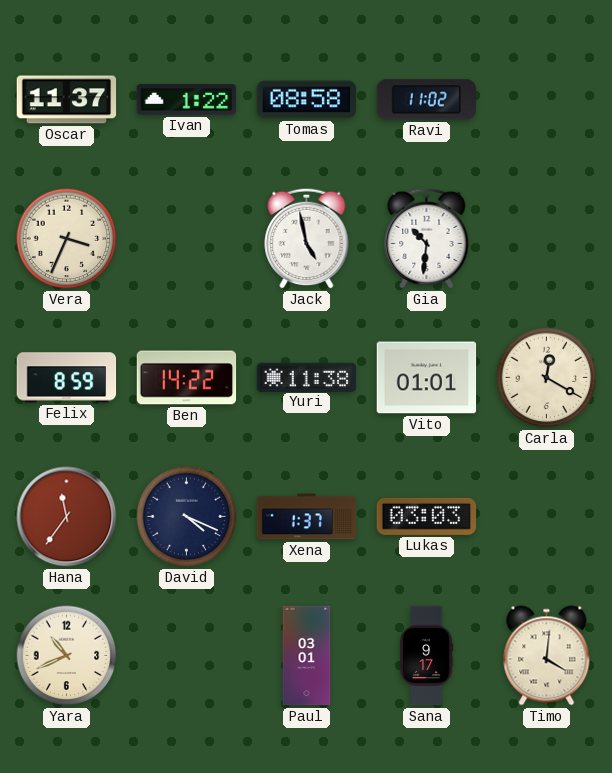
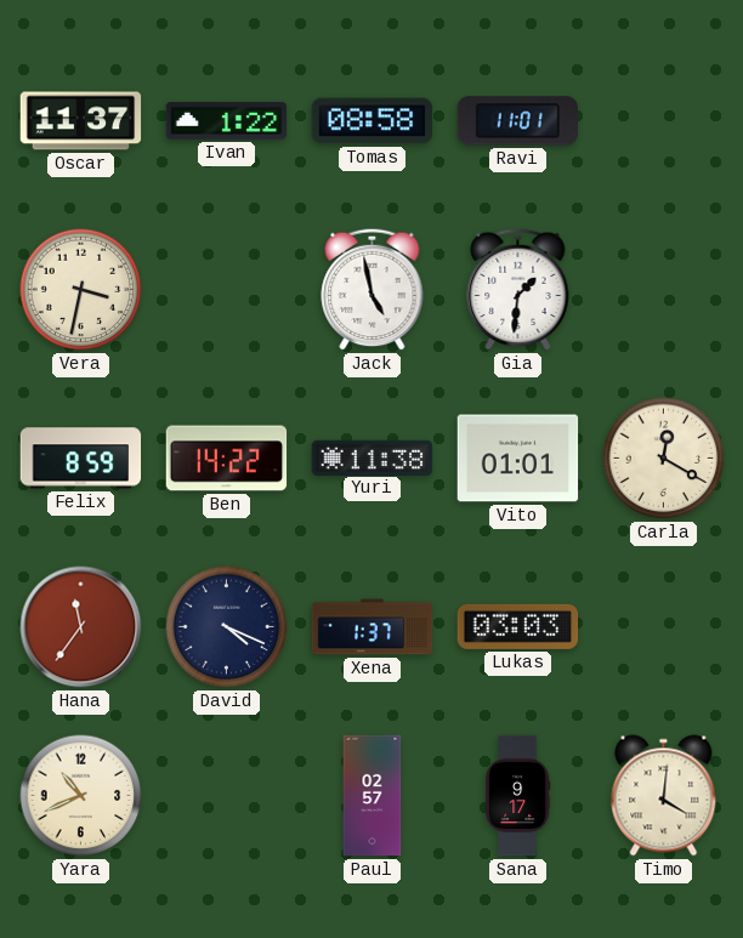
Ravi: 11:02 -> 11:01
Vera: 3:34 -> 3:32
Gia: 10:31 -> 1:31
Paul: 03:01 -> 02:57
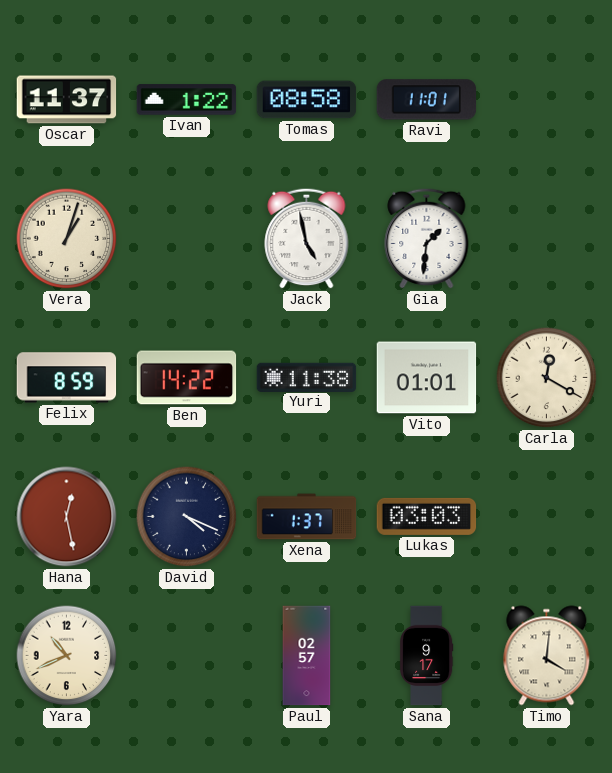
Vera: 3:32 -> 1:03
Hana: 11:36 -> 12:28
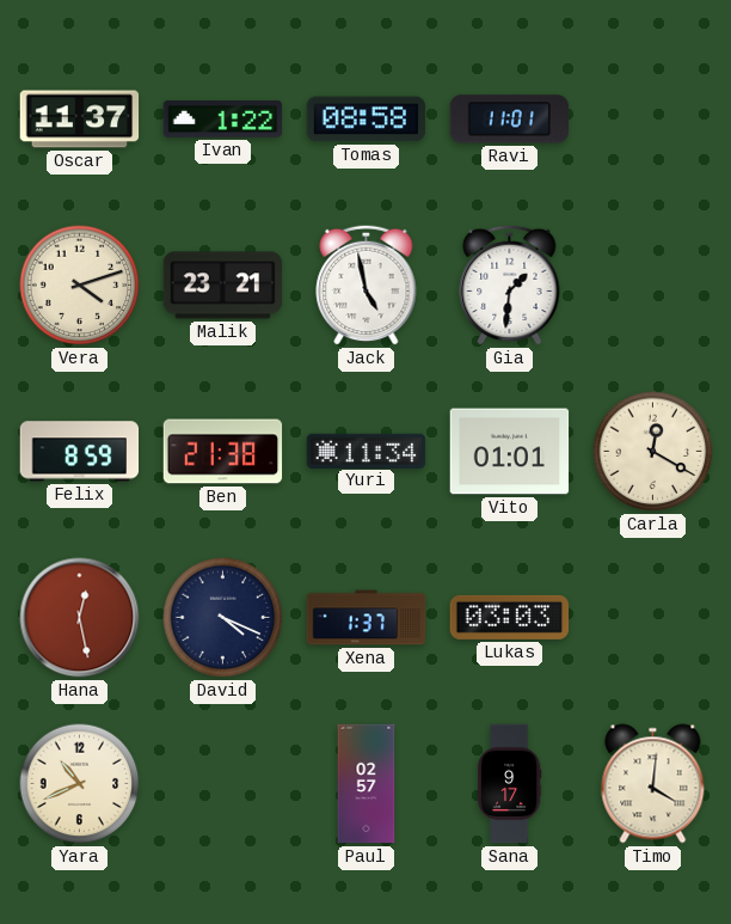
Vera: 1:03 -> 4:12
Malik: none -> 23:21
Ben: 14:22 -> 21:38
Yuri: 11:38 -> 11:34
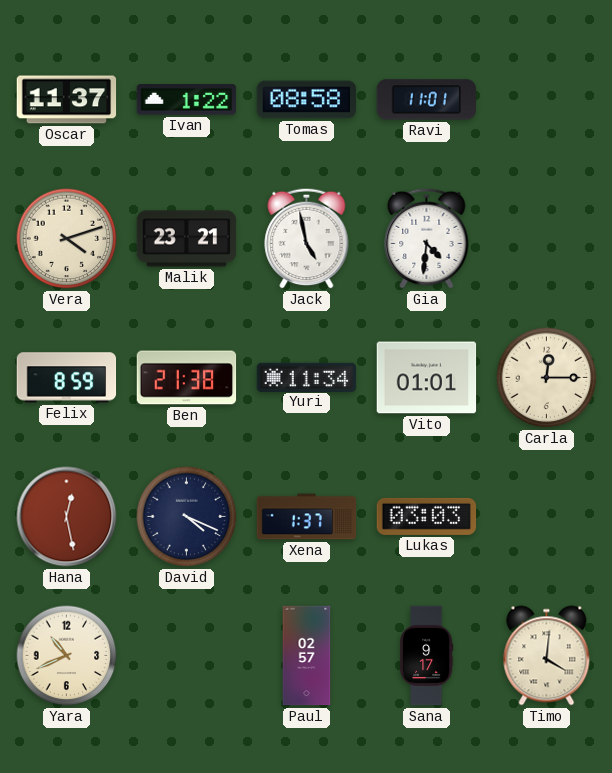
Gia: 1:31 -> 4:31
Carla: 12:20 -> 12:15
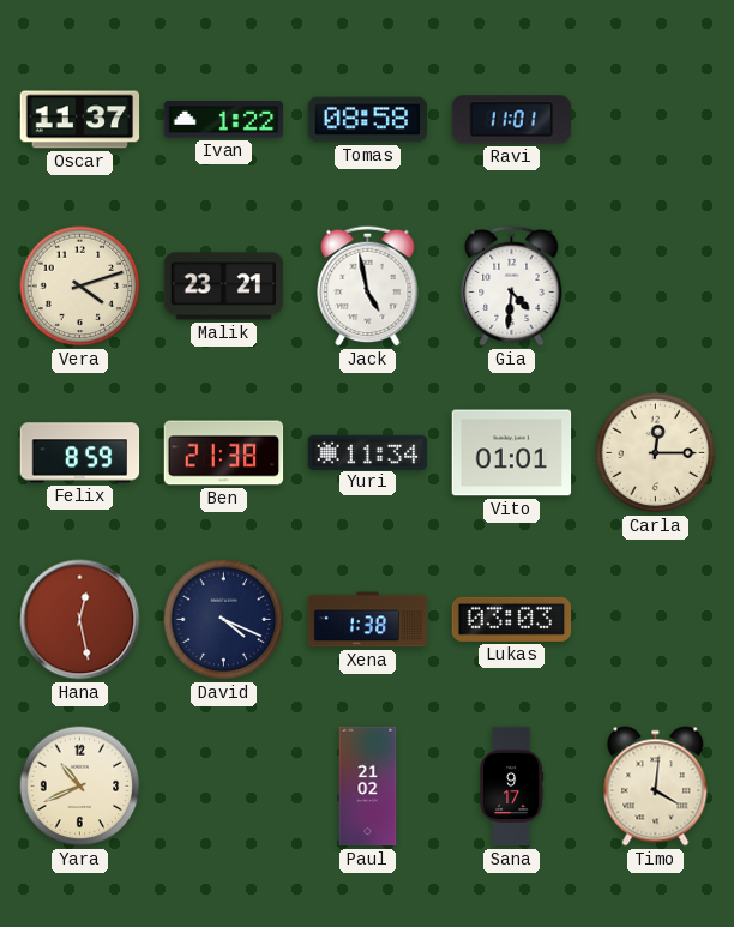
Xena: 1:37 -> 1:38
Paul: 02:57 -> 21:02
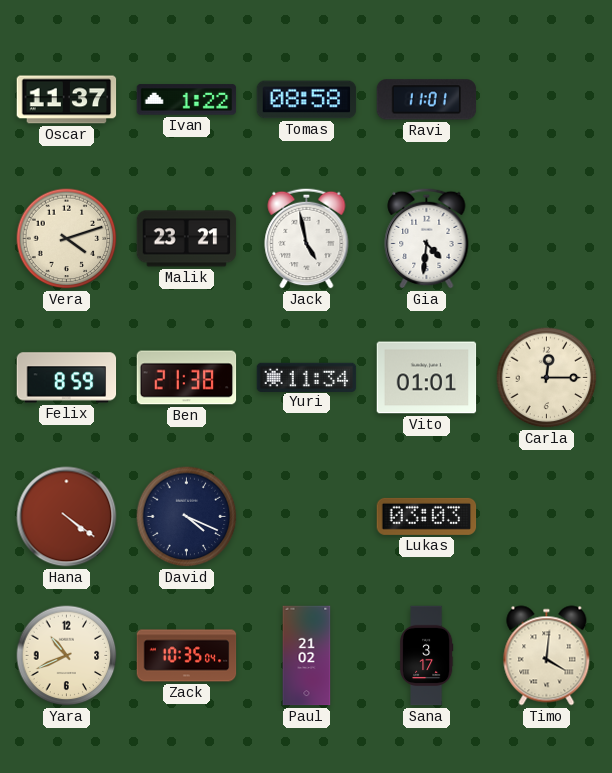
Hana: 12:28 -> 4:21
Xena: 1:38 -> none
Zack: none -> 10:35
Sana: 9:17 -> 3:17
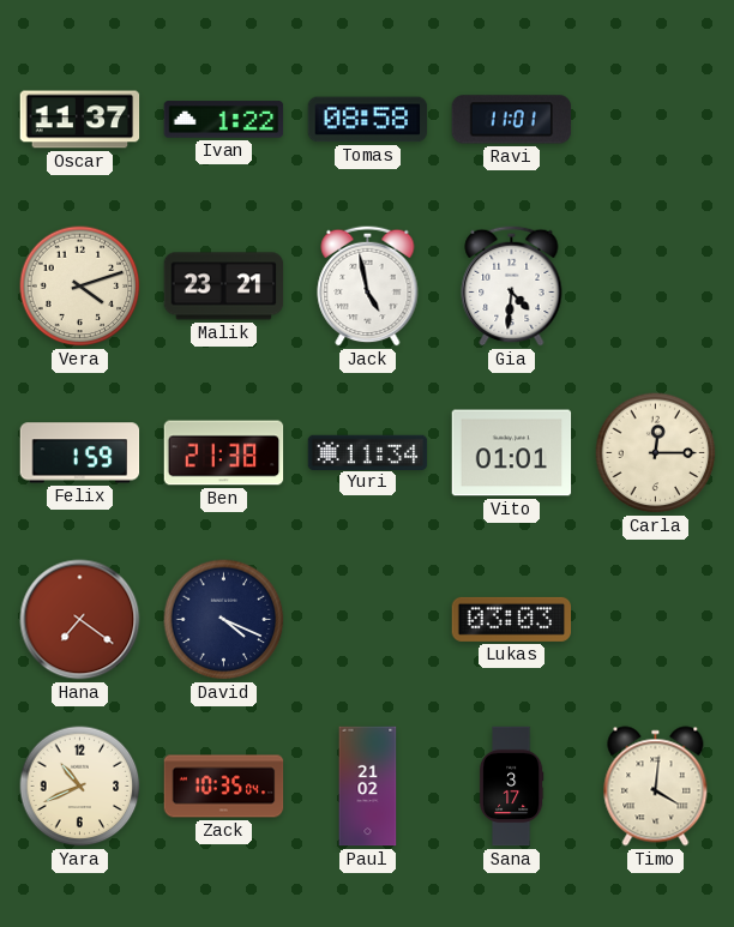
Felix: 8:59 -> 1:59
Hana: 4:21 -> 7:21
